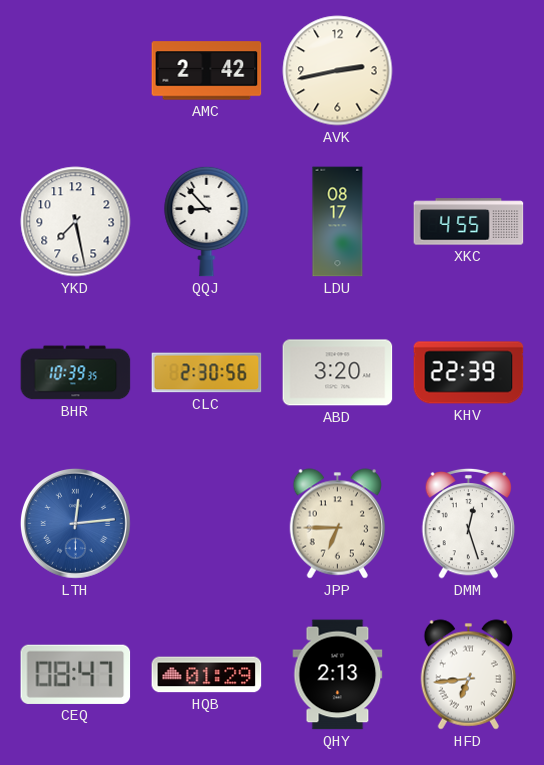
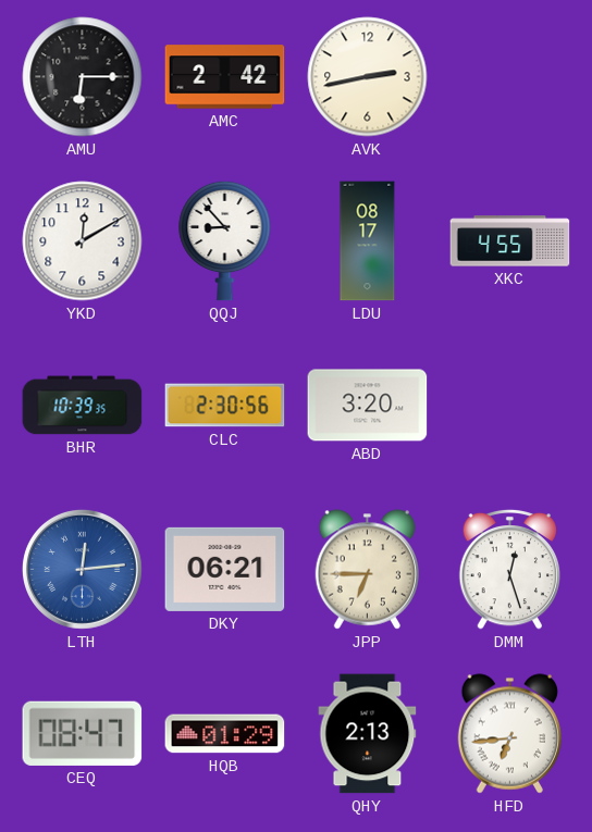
AMU: none -> 6:15
YKD: 7:28 -> 12:10
KHV: 22:39 -> none
DKY: none -> 06:21
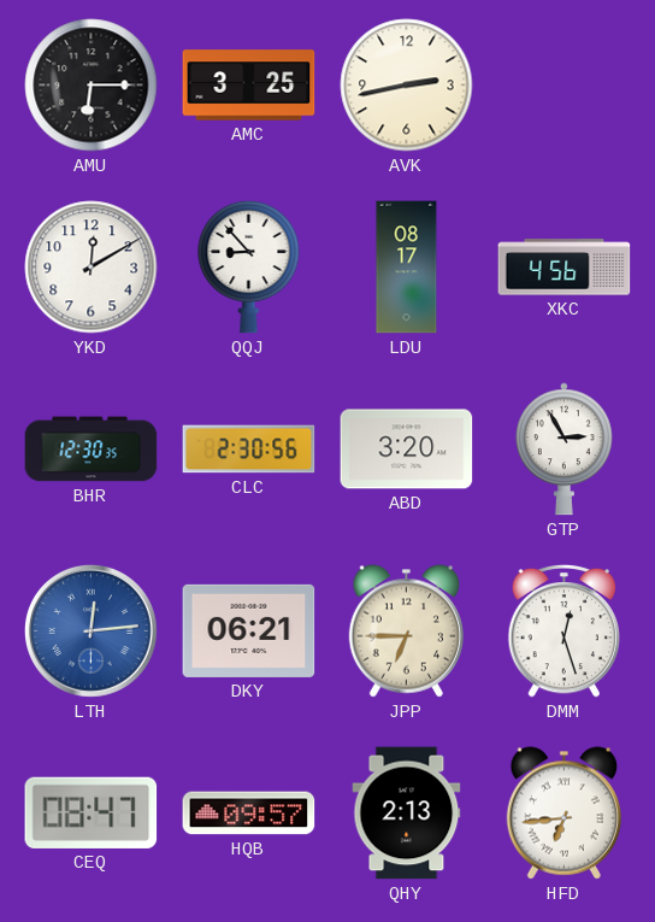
AMC: 2:42 -> 3:25
XKC: 4:55 -> 4:56
BHR: 10:39 -> 12:30
GTP: none -> 2:55
HQB: 01:29 -> 09:57
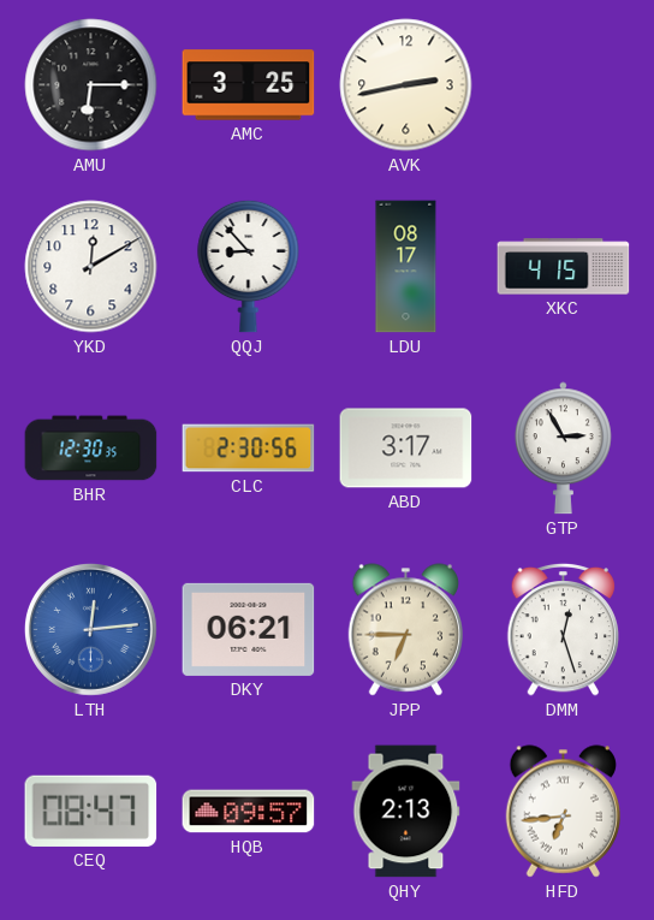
XKC: 4:56 -> 4:15
ABD: 3:20 -> 3:17
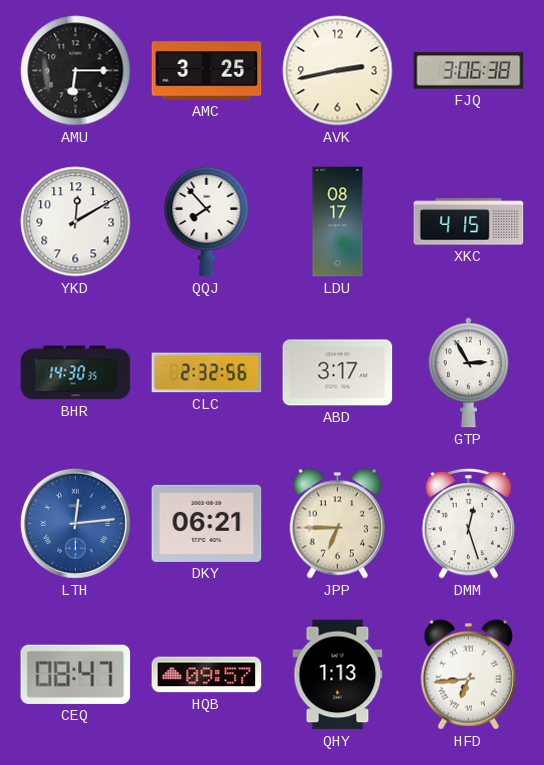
FJQ: none -> 3:06
QQJ: 8:53 -> 7:53
BHR: 12:30 -> 14:30
CLC: 2:30 -> 2:32
QHY: 2:13 -> 1:13
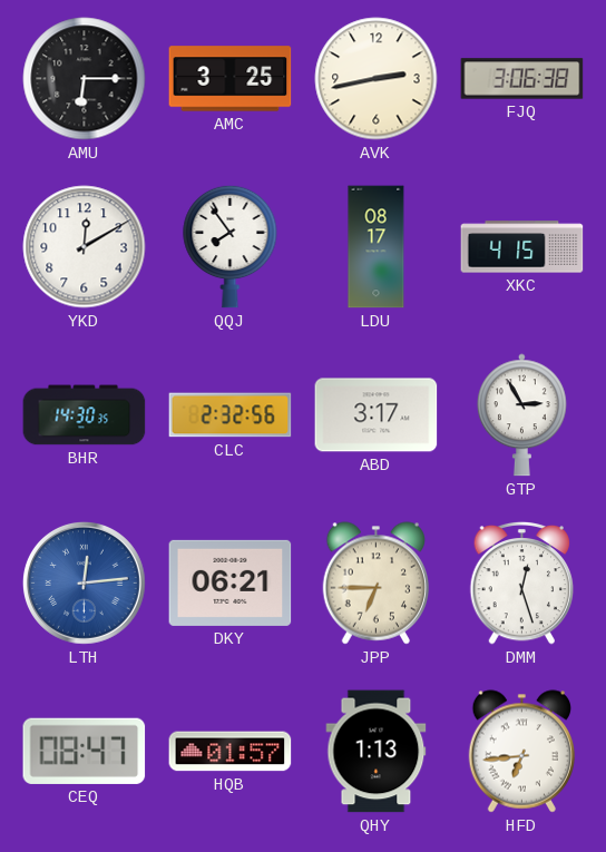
QQJ: 7:53 -> 7:54
HQB: 09:57 -> 01:57
